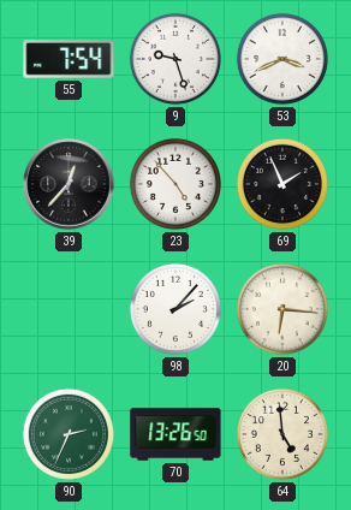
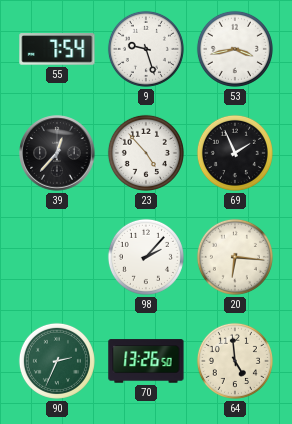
53: 3:41 -> 3:43
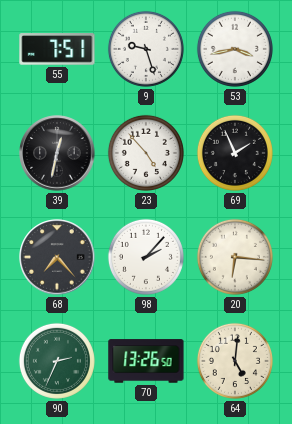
55: 7:54 -> 7:51
39: 12:37 -> 12:32
68: none -> 7:23
64: 4:59 -> 5:01
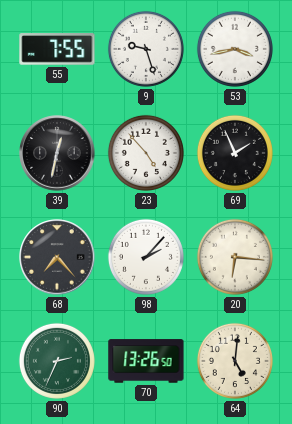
55: 7:51 -> 7:55
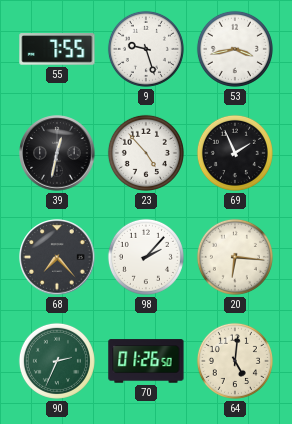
70: 13:26 -> 01:26
